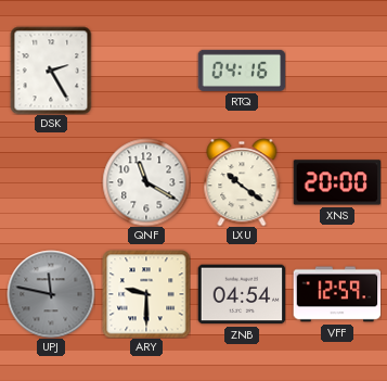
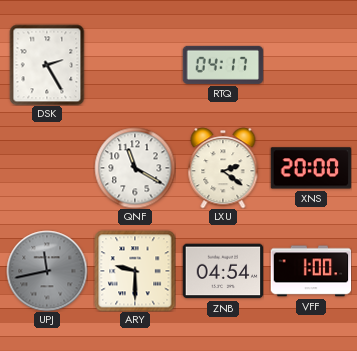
RTQ: 04:16 -> 04:17
LXU: 10:21 -> 2:21
UPJ: 11:47 -> 11:43
VFF: 12:59 -> 1:00
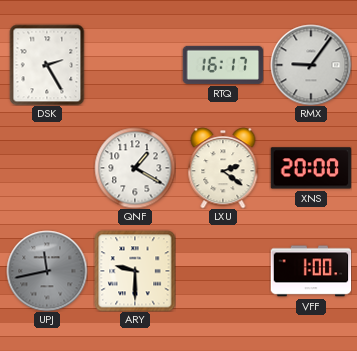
RTQ: 04:17 -> 16:17
RMX: none -> 9:06
QNF: 11:20 -> 1:20
ZNB: 04:54 -> none
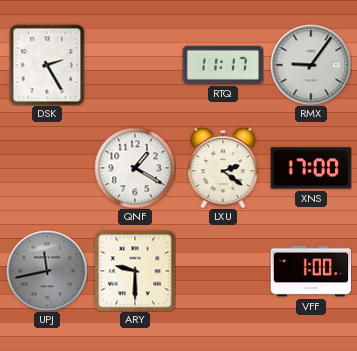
RTQ: 16:17 -> 11:17
XNS: 20:00 -> 17:00
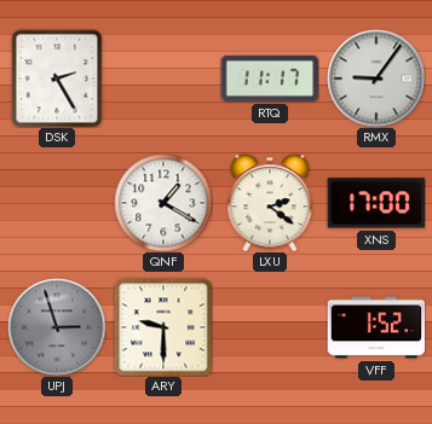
UPJ: 11:43 -> 2:57
VFF: 1:00 -> 1:52
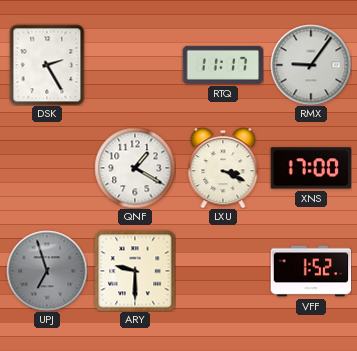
LXU: 2:21 -> 3:19
UPJ: 2:57 -> 6:57
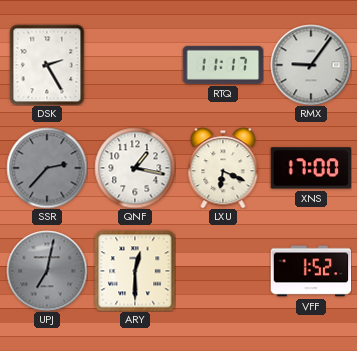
SSR: none -> 2:37
QNF: 1:20 -> 1:17
LXU: 3:19 -> 6:19
UPJ: 6:57 -> 7:02
ARY: 9:30 -> 12:30
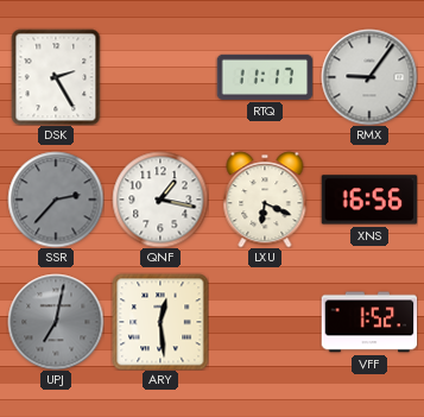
XNS: 17:00 -> 16:56
ARY: 12:30 -> 12:29
